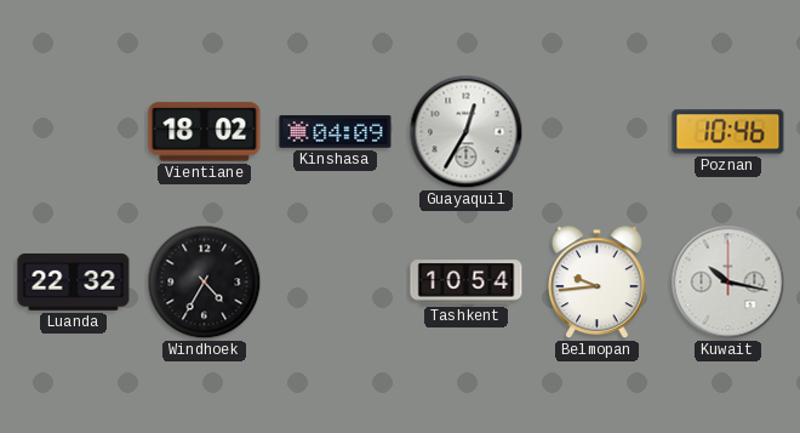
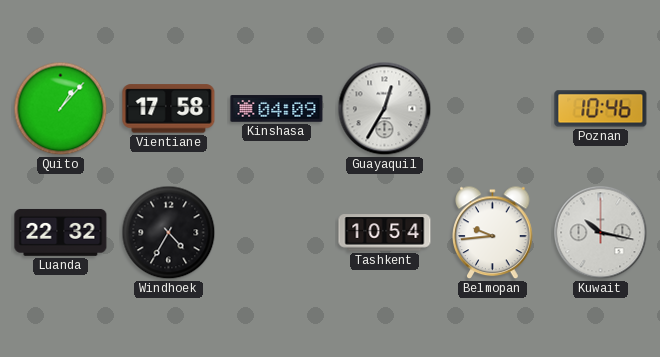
Quito: none -> 1:07
Vientiane: 18:02 -> 17:58
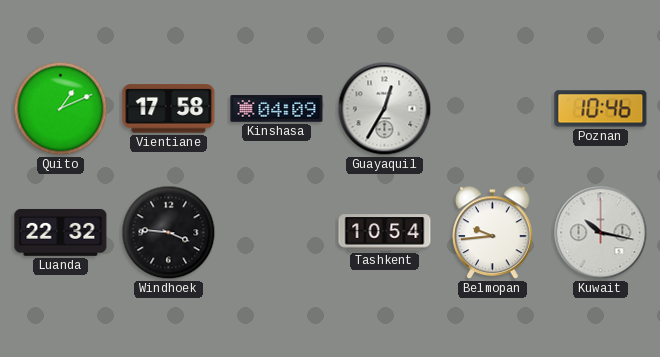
Quito: 1:07 -> 1:11
Windhoek: 4:35 -> 3:46
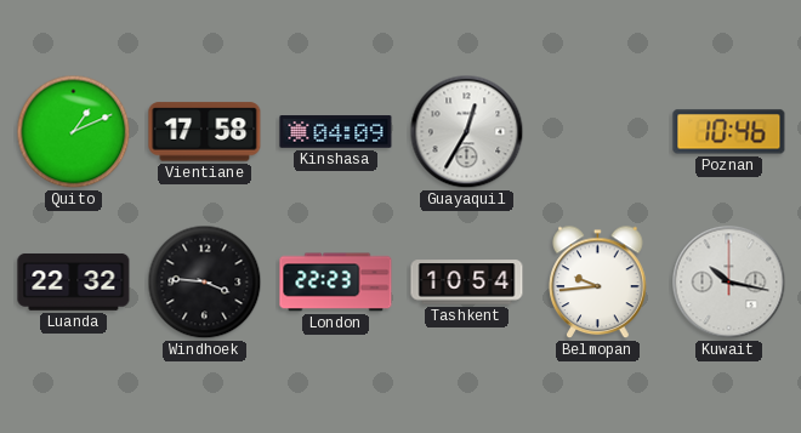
London: none -> 22:23
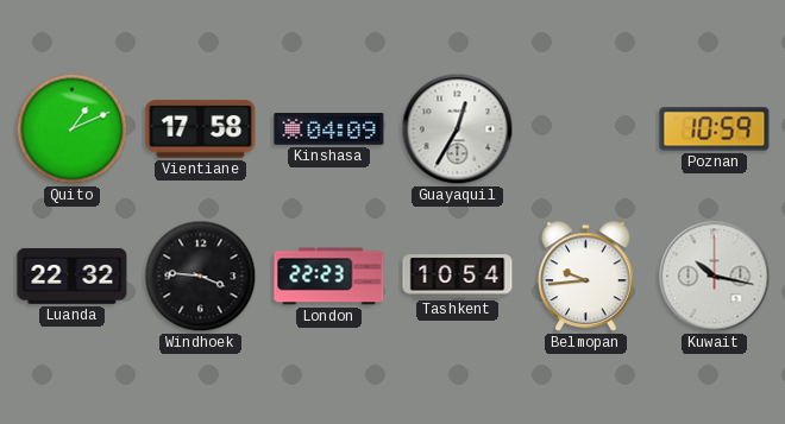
Poznan: 10:46 -> 10:59
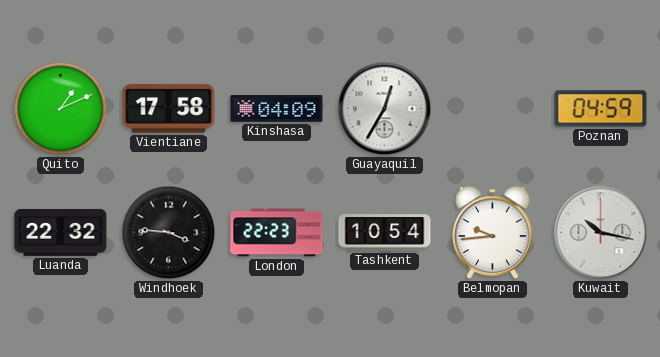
Poznan: 10:59 -> 04:59
